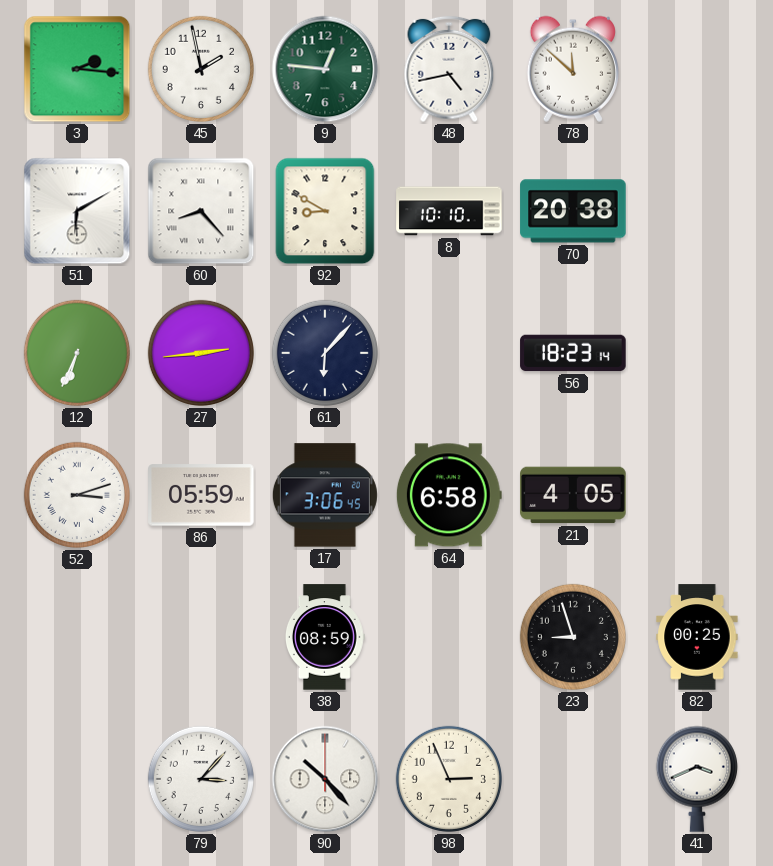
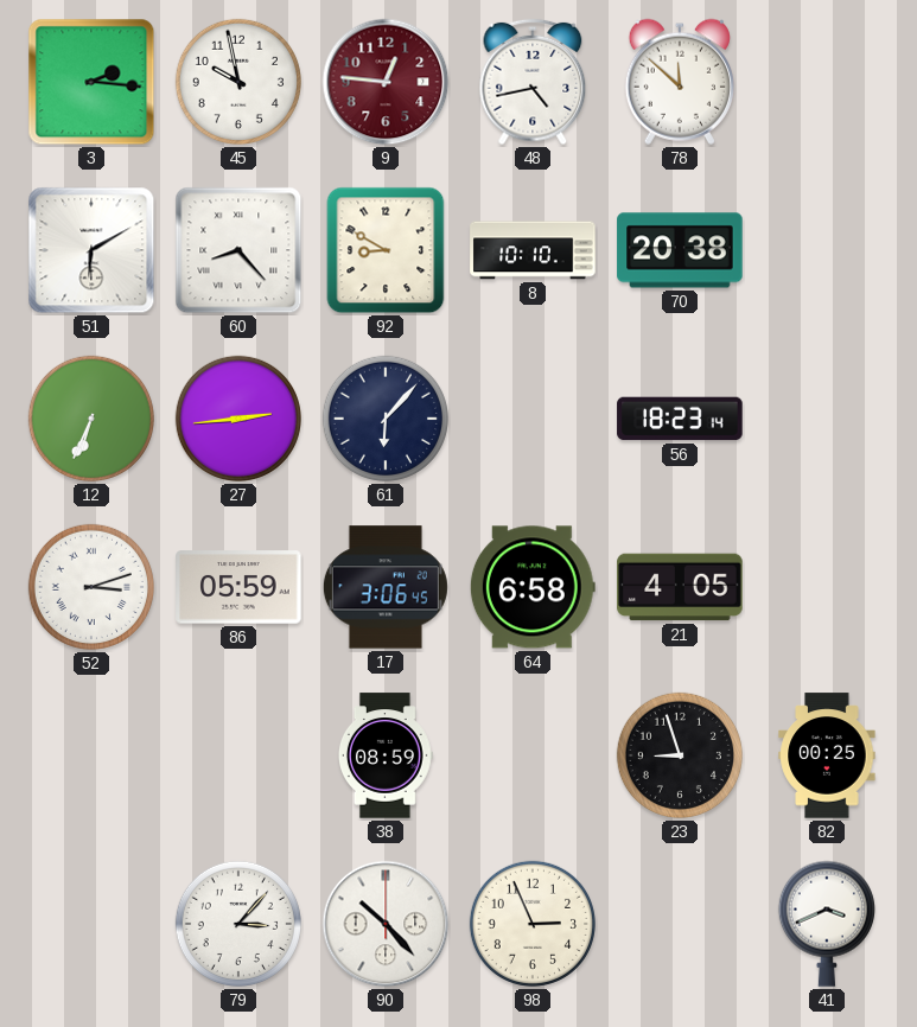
45: 1:58 -> 9:58
9 dial: green -> burgundy
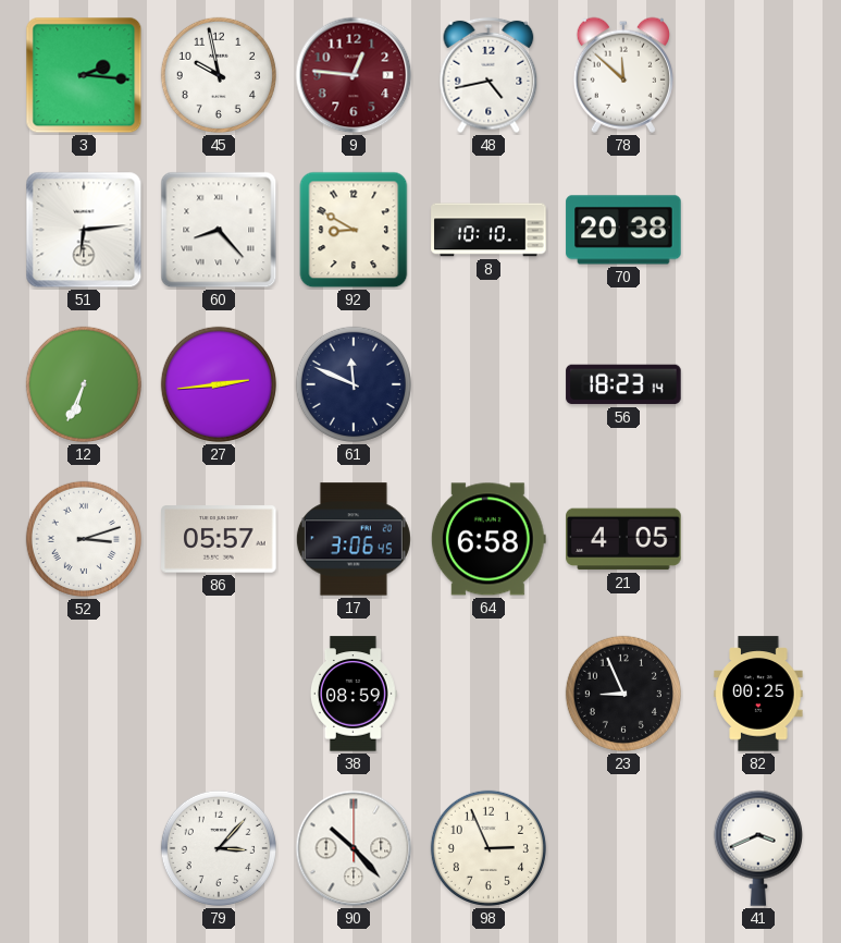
51: 6:10 -> 6:14
61: 6:07 -> 11:49
86: 05:59 -> 05:57
23: 8:57 -> 8:56
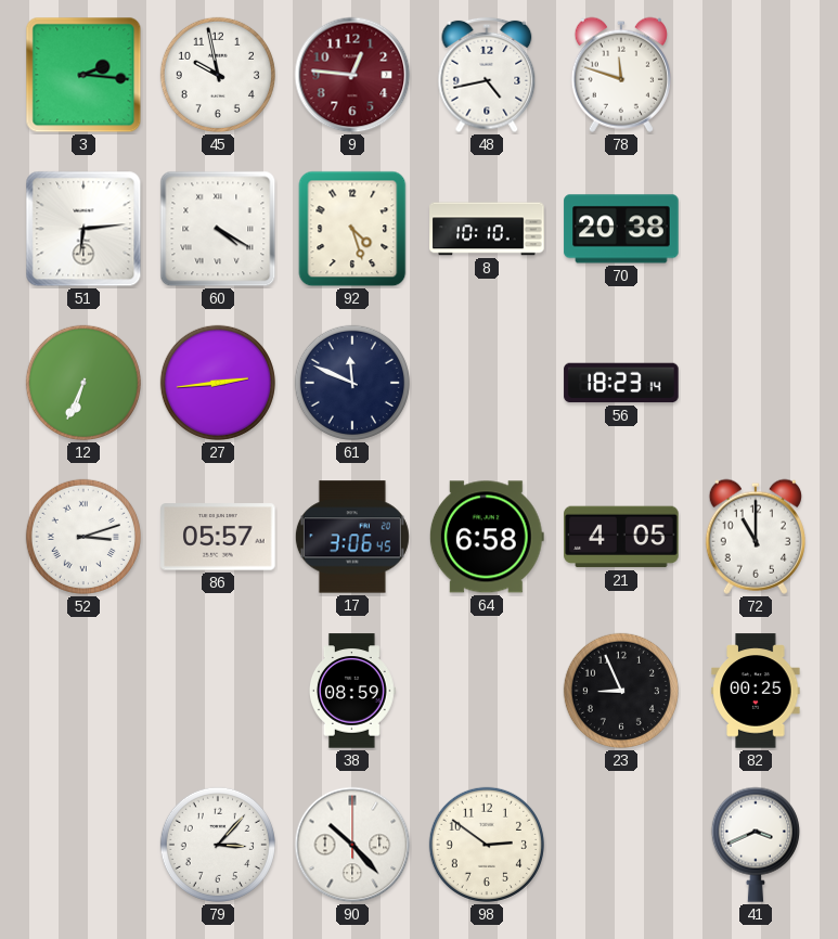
78: 11:52 -> 11:48
60: 8:23 -> 4:20
92: 8:50 -> 4:27
72: none -> 11:00
98: 2:56 -> 2:51
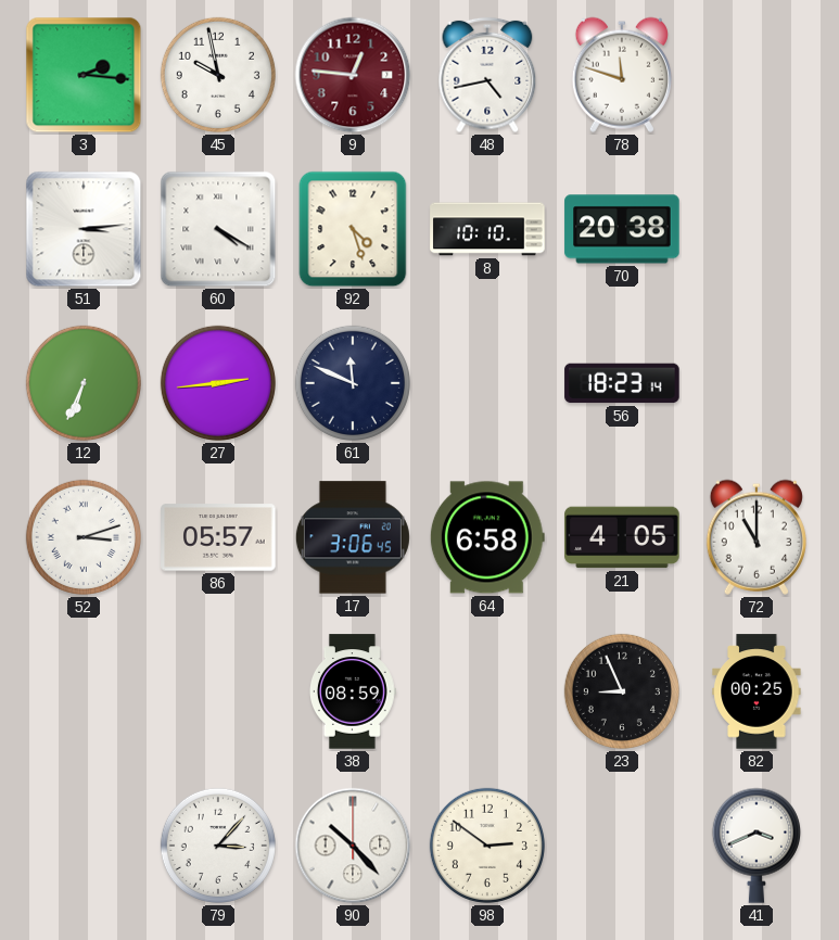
51: 6:14 -> 3:14
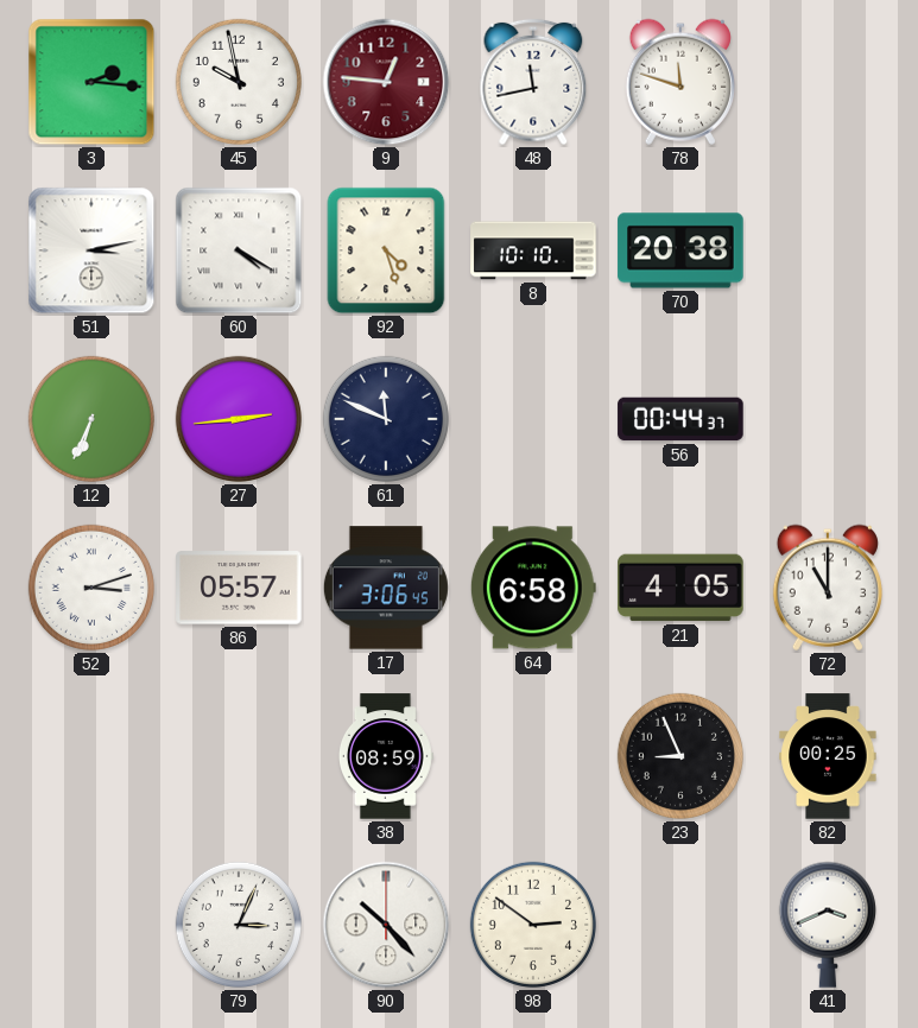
48: 4:43 -> 11:43
51: 3:14 -> 3:13
56: 18:23 -> 00:44
79: 3:07 -> 3:04
